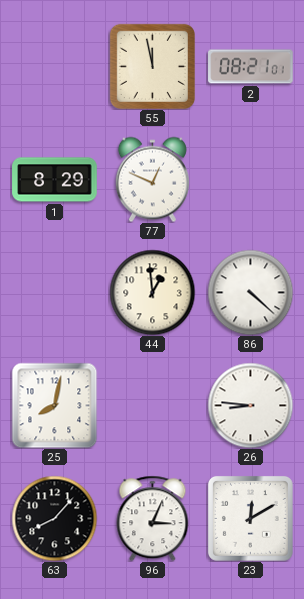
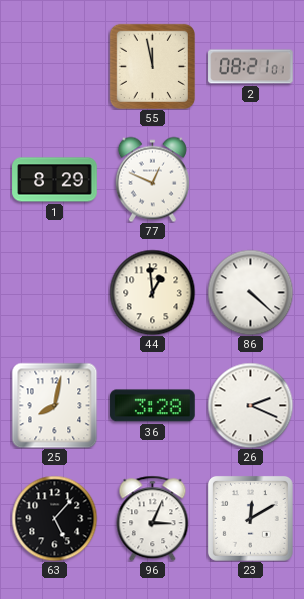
36: none -> 3:28
26: 8:46 -> 2:19
63: 8:07 -> 5:07
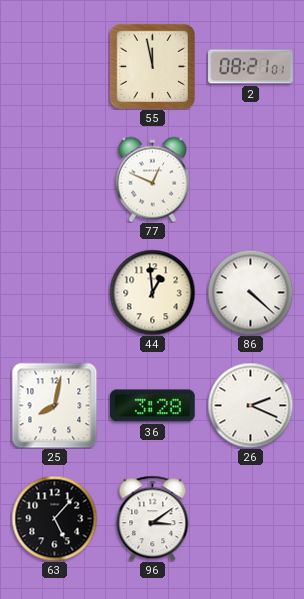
1: 8:29 -> none
96: 3:04 -> 3:09
23: 12:10 -> none
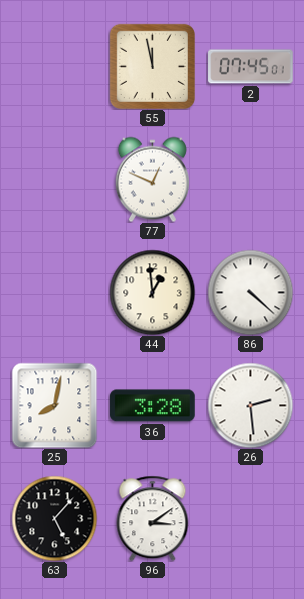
2: 08:21 -> 07:45
26: 2:19 -> 2:29
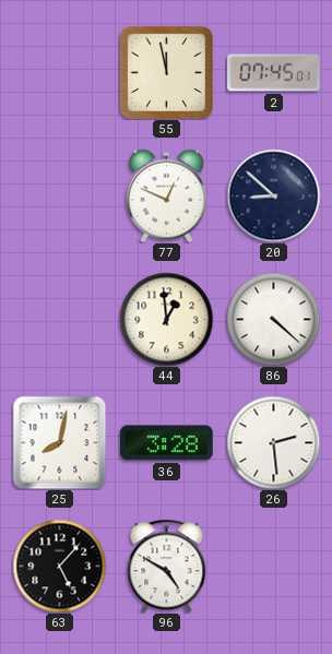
20: none -> 8:52
96: 3:09 -> 4:50
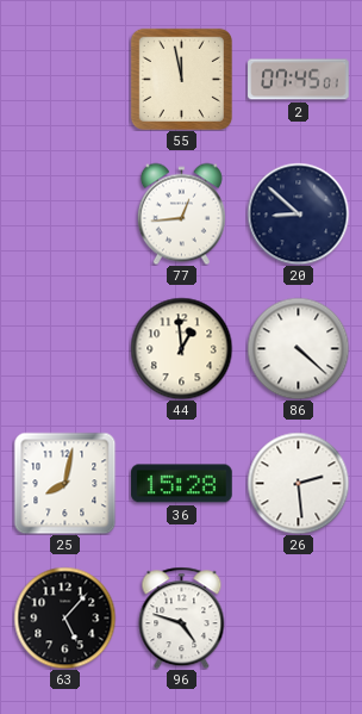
77: 12:49 -> 12:44
36: 3:28 -> 15:28
96: 4:50 -> 4:48
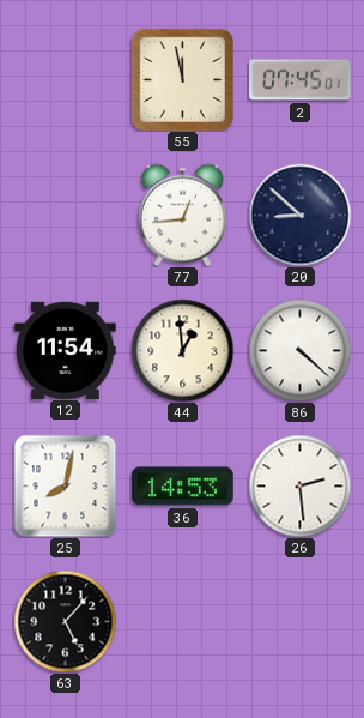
12: none -> 11:54
36: 15:28 -> 14:53
96: 4:48 -> none
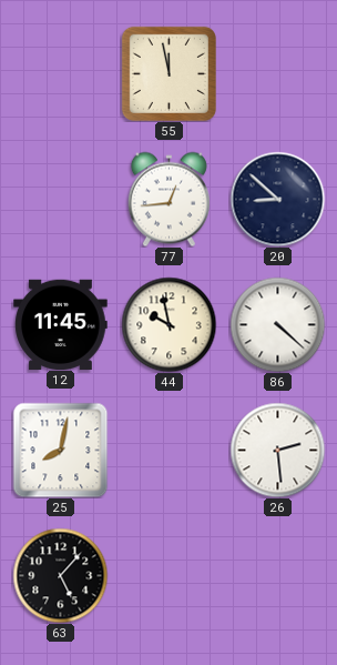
2: 07:45 -> none
12: 11:54 -> 11:45
44: 12:59 -> 9:58
36: 14:53 -> none
